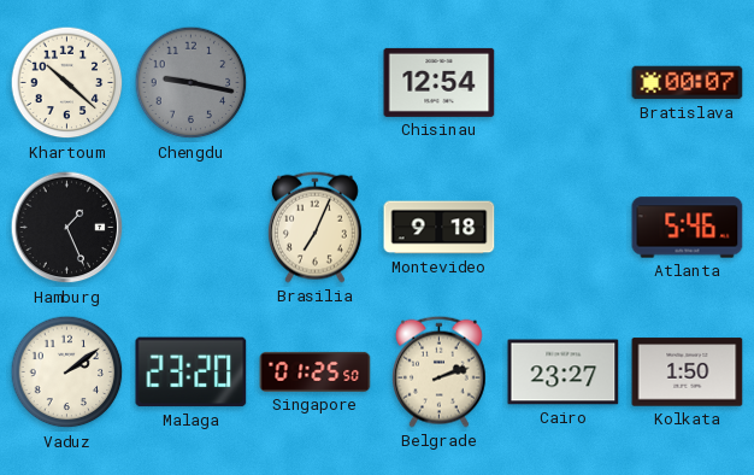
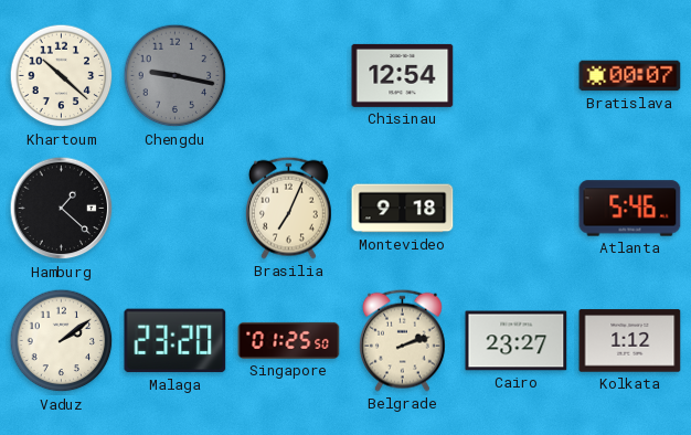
Hamburg: 1:26 -> 1:22
Kolkata: 1:50 -> 1:12
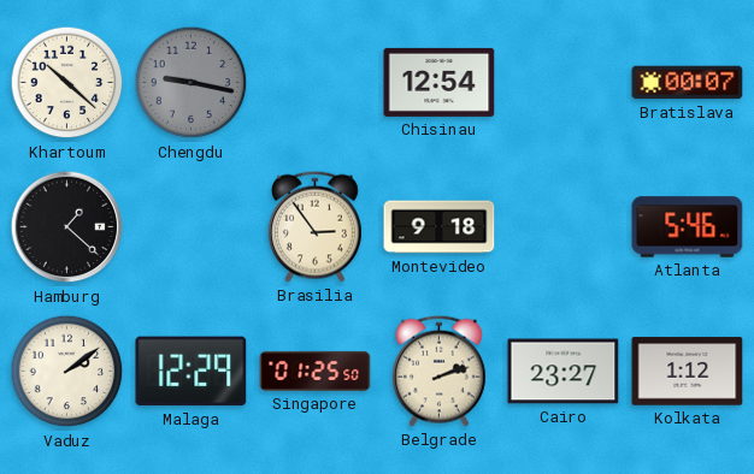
Brasilia: 7:04 -> 2:54
Malaga: 23:20 -> 12:29
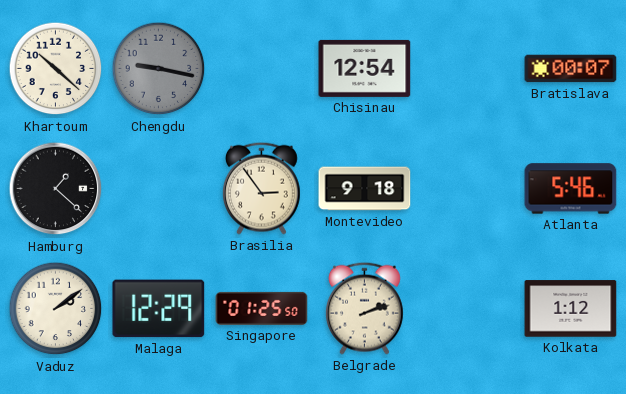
Cairo: 23:27 -> none
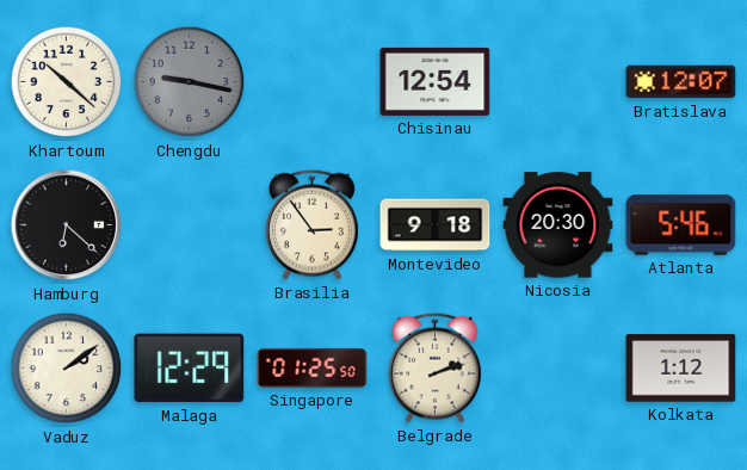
Bratislava: 00:07 -> 12:07
Hamburg: 1:22 -> 6:22
Nicosia: none -> 20:30
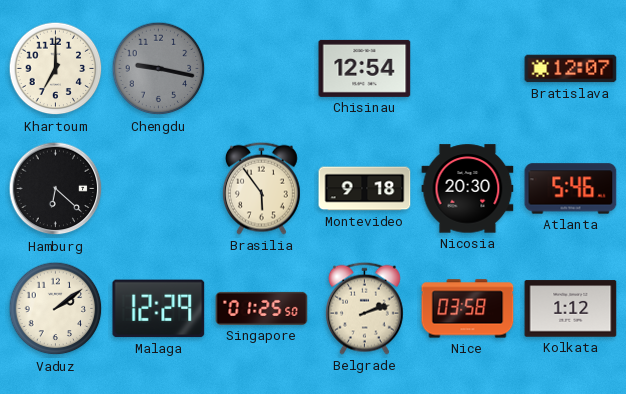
Khartoum: 10:22 -> 7:00
Brasilia: 2:54 -> 5:54
Nice: none -> 03:58
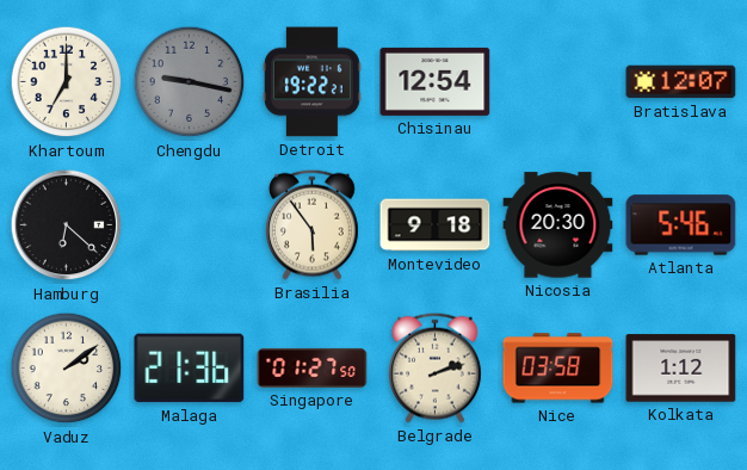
Detroit: none -> 19:22
Malaga: 12:29 -> 21:36
Singapore: 01:25 -> 01:27
